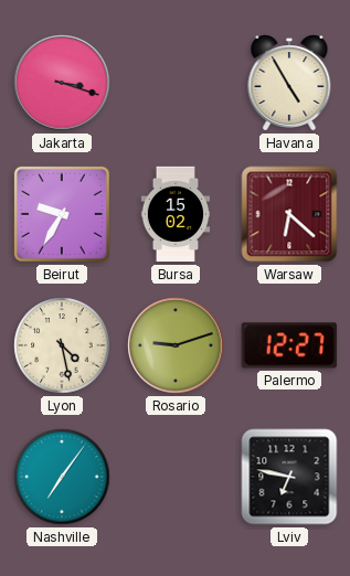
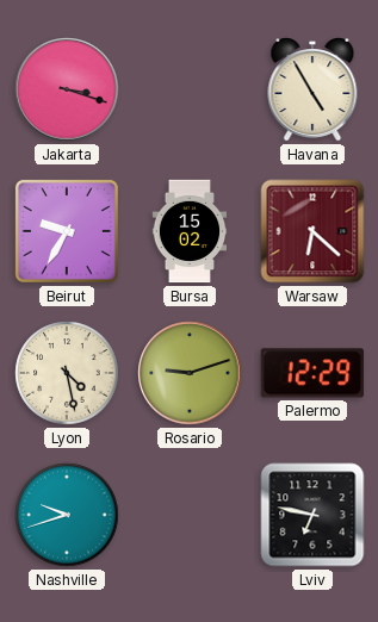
Palermo: 12:27 -> 12:29
Nashville: 7:06 -> 9:42
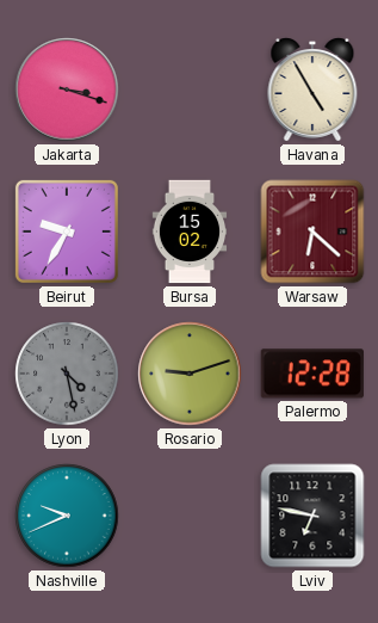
Lyon dial: cream -> grey
Palermo: 12:29 -> 12:28
Nashville: 9:42 -> 9:41
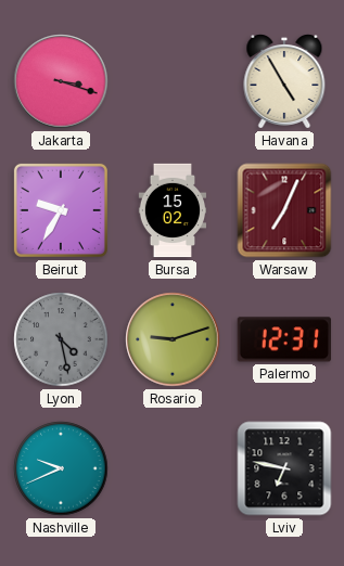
Warsaw: 6:22 -> 7:04
Palermo: 12:28 -> 12:31
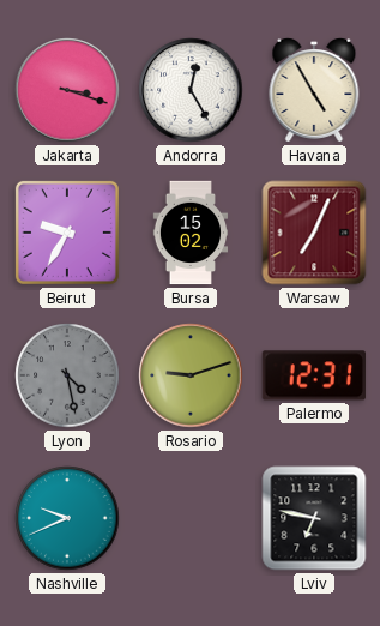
Andorra: none -> 12:25
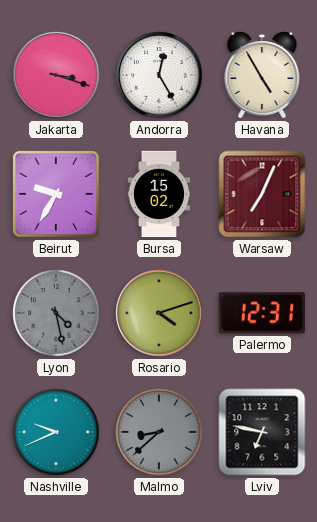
Rosario: 9:12 -> 4:12
Malmo: none -> 8:38
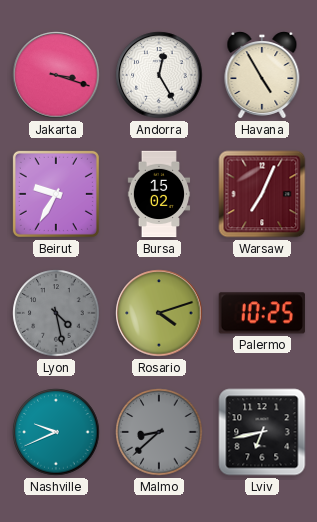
Palermo: 12:31 -> 10:25
Lviv: 6:47 -> 6:43
